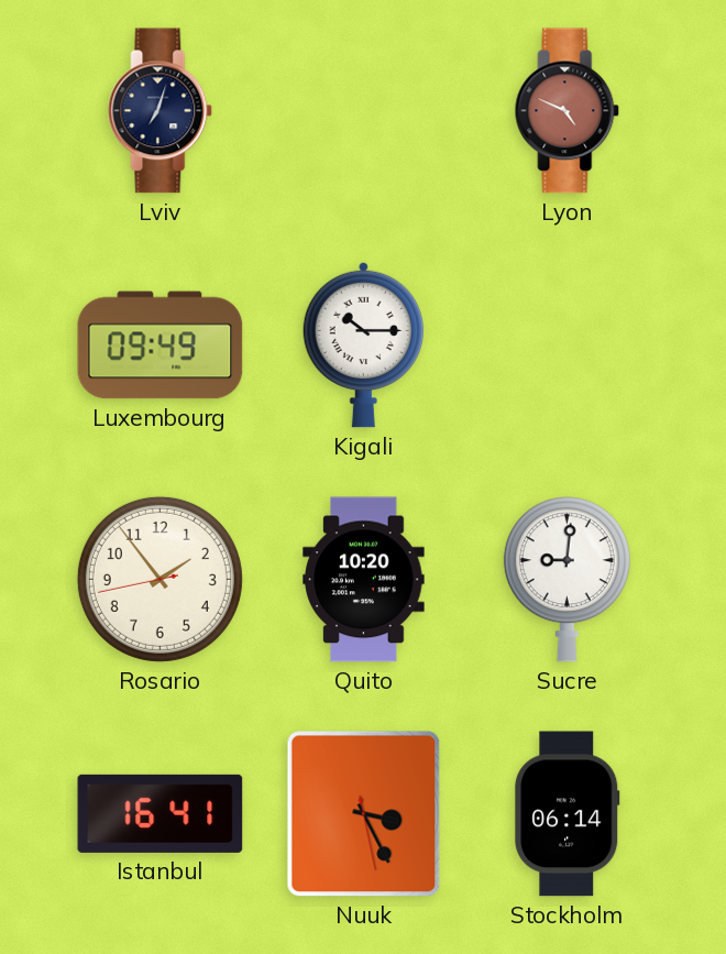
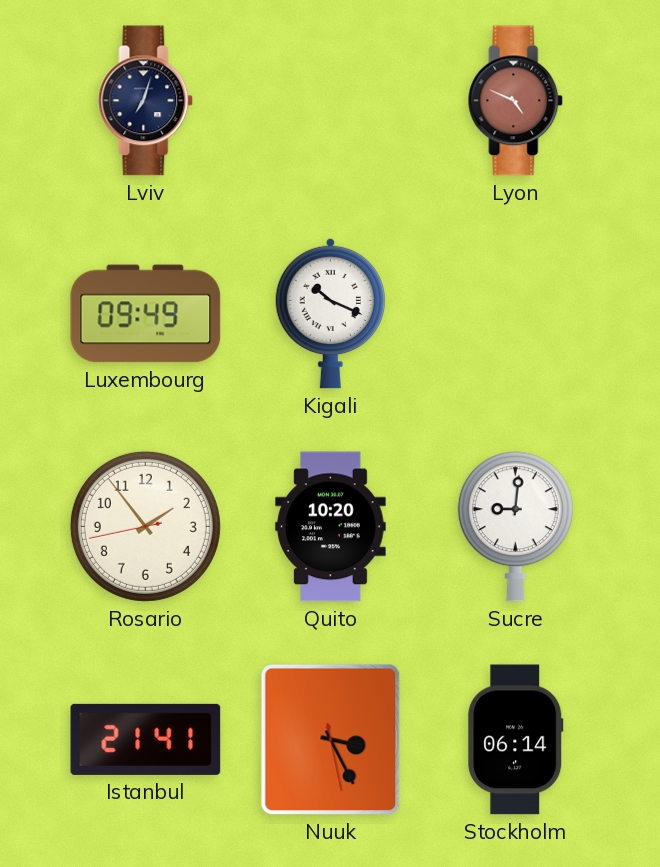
Kigali: 10:15 -> 10:19
Istanbul: 16:41 -> 21:41
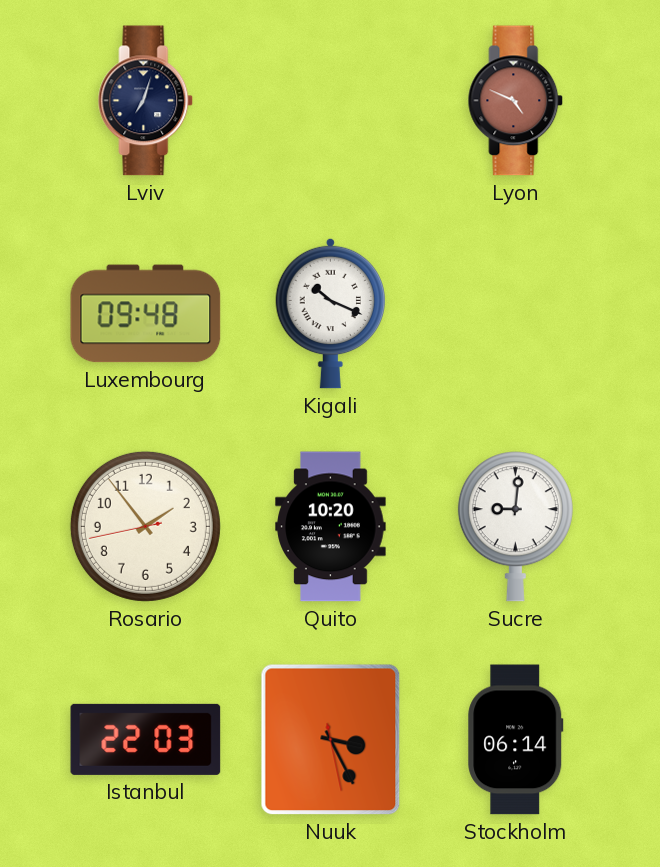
Luxembourg: 09:49 -> 09:48
Istanbul: 21:41 -> 22:03
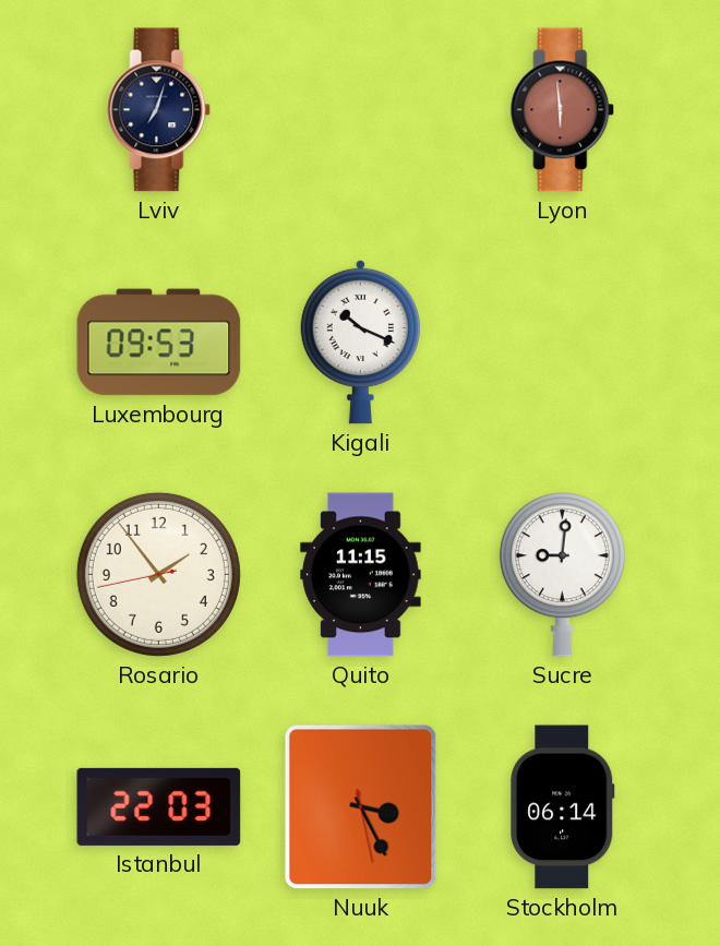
Lyon: 4:49 -> 5:59
Luxembourg: 09:48 -> 09:53
Quito: 10:20 -> 11:15
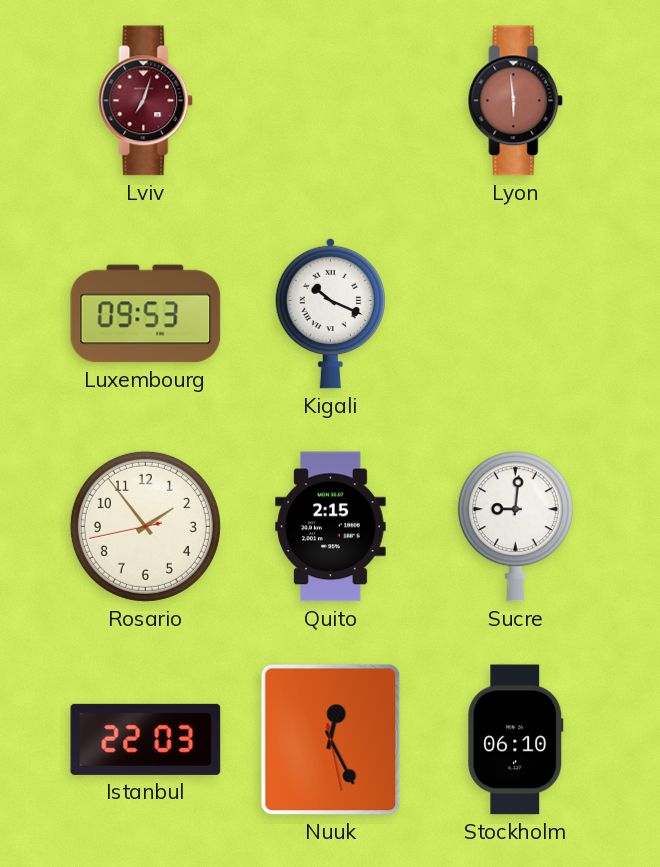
Lviv dial: navy -> burgundy
Quito: 11:15 -> 2:15
Nuuk: 3:25 -> 12:25
Stockholm: 06:14 -> 06:10
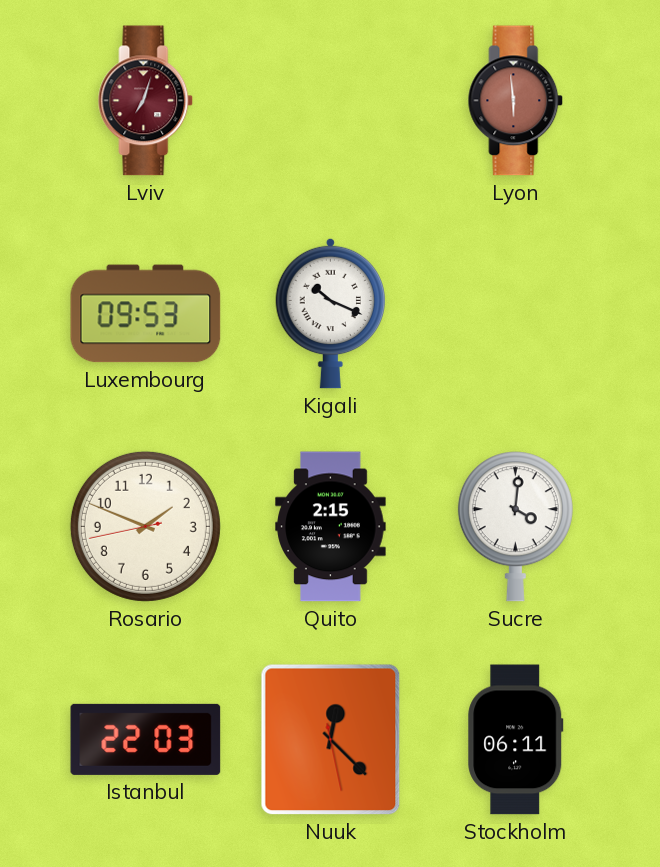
Rosario: 1:53 -> 1:48
Sucre: 9:01 -> 4:01
Nuuk: 12:25 -> 12:22
Stockholm: 06:10 -> 06:11
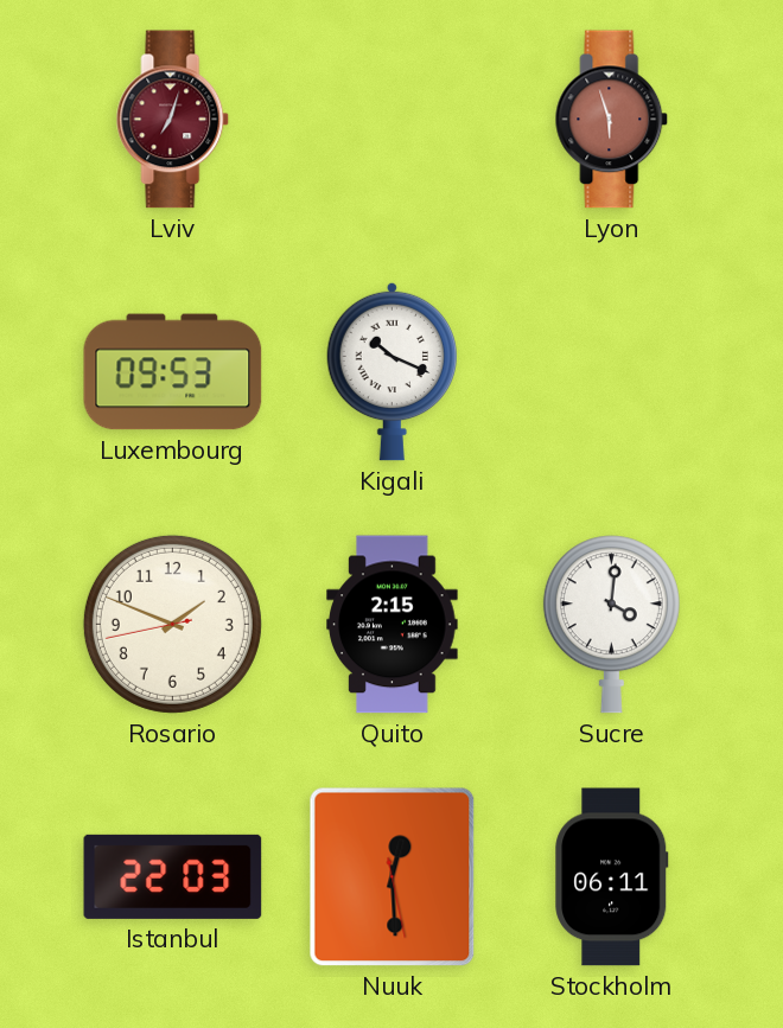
Lyon: 5:59 -> 5:57
Nuuk: 12:22 -> 12:29
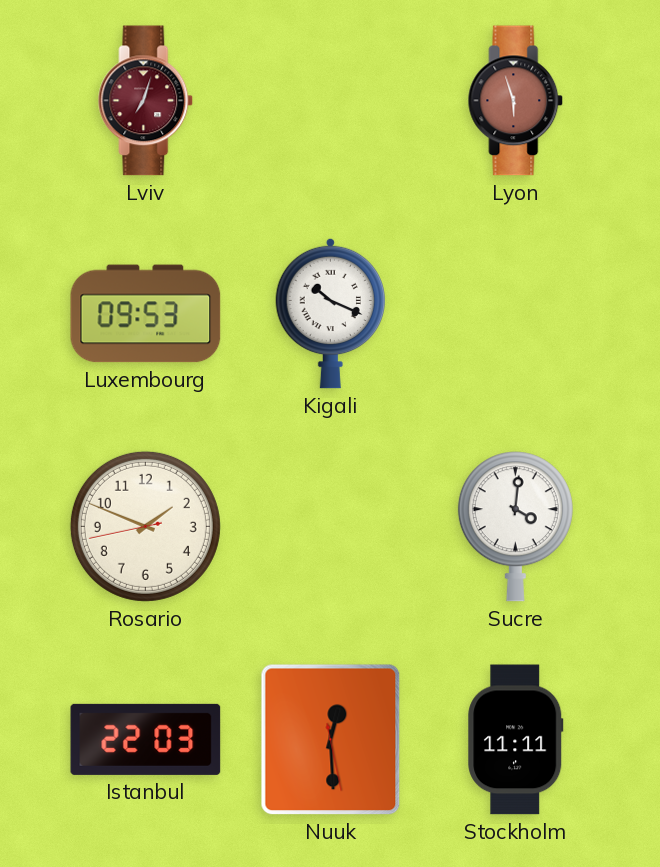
Quito: 2:15 -> none
Stockholm: 06:11 -> 11:11
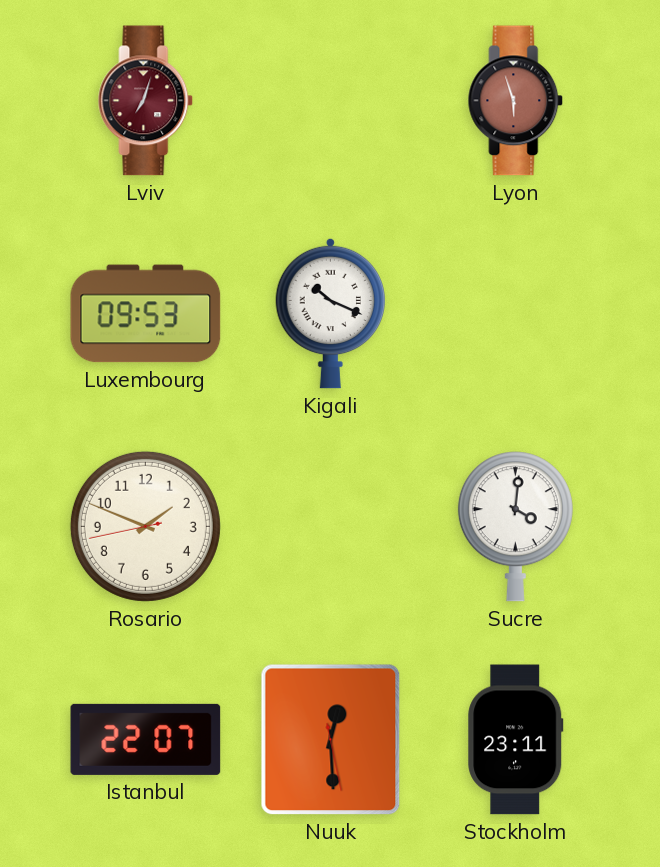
Istanbul: 22:03 -> 22:07
Stockholm: 11:11 -> 23:11
